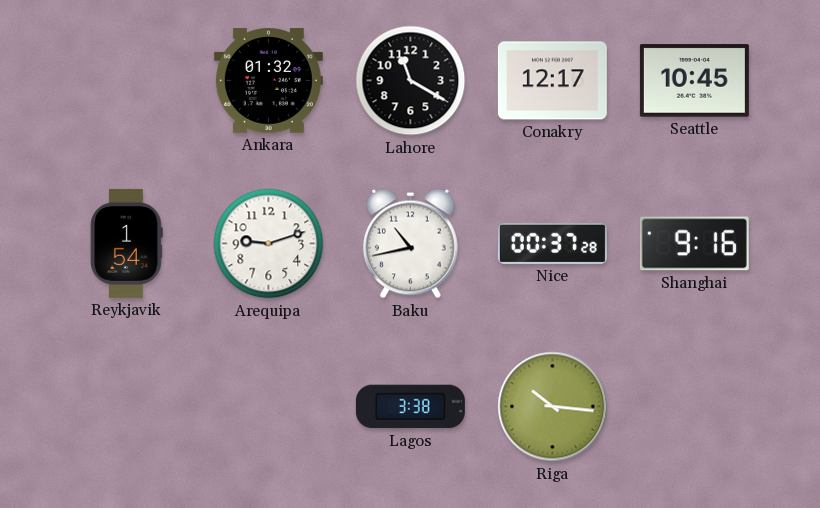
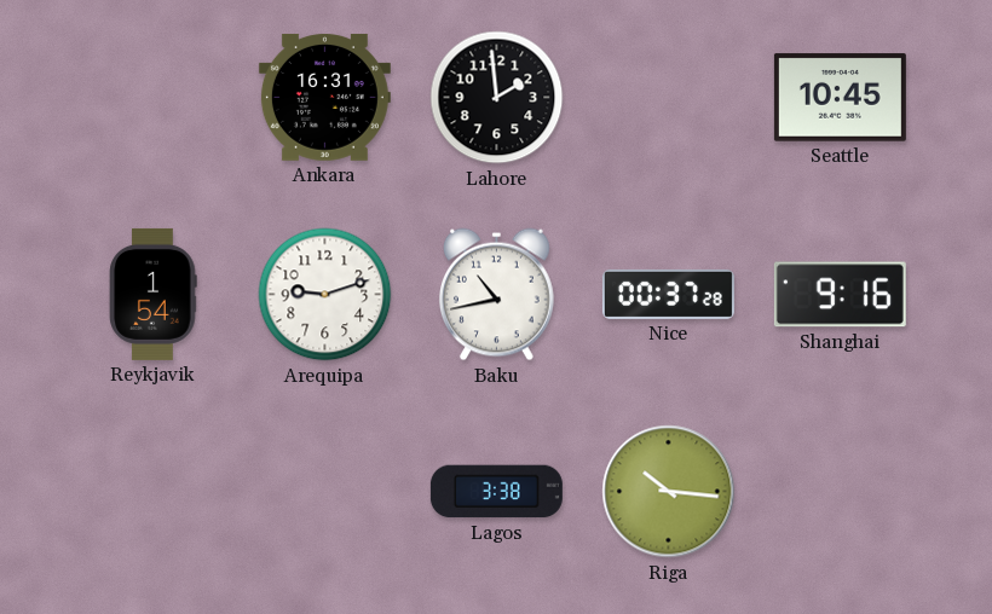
Ankara: 01:32 -> 16:31
Lahore: 11:20 -> 1:59
Conakry: 12:17 -> none
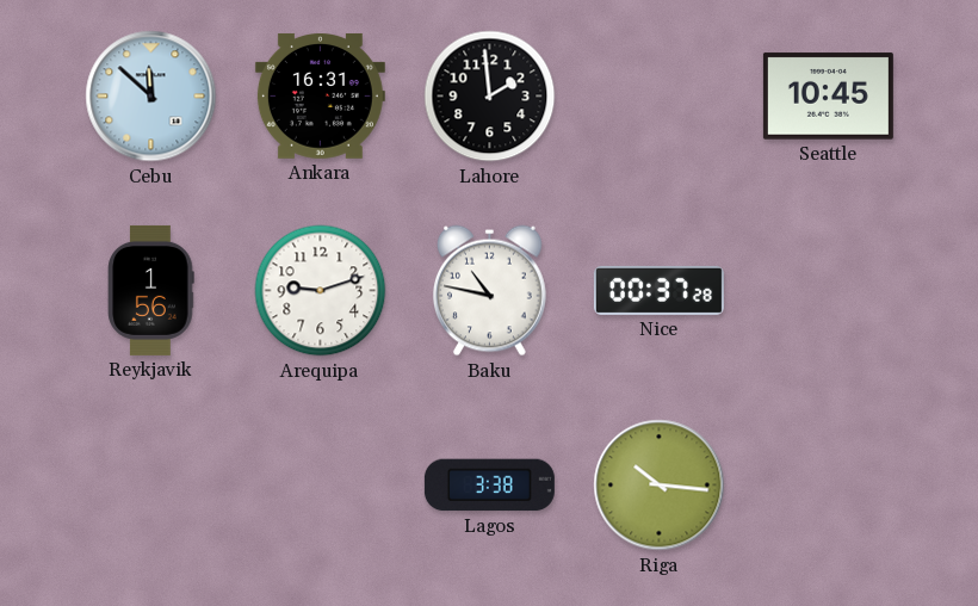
Cebu: none -> 11:52
Reykjavik: 1:54 -> 1:56
Baku: 10:43 -> 10:47
Shanghai: 9:16 -> none
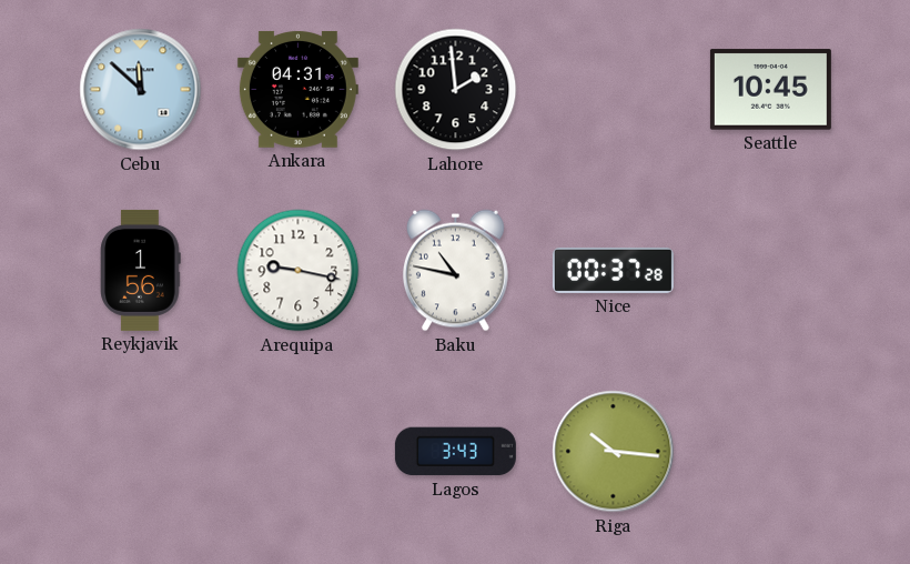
Ankara: 16:31 -> 04:31
Arequipa: 9:12 -> 9:17
Lagos: 3:38 -> 3:43
